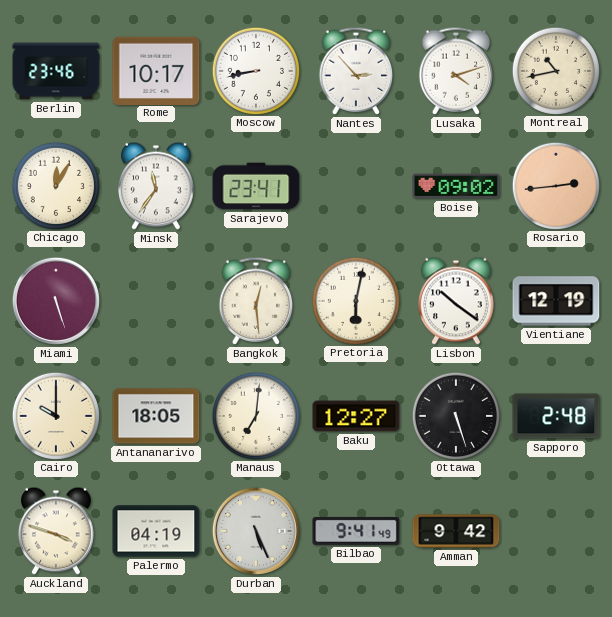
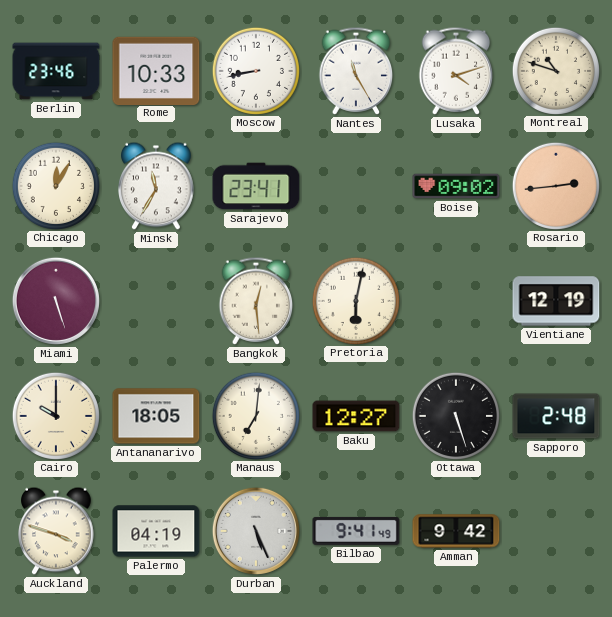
Rome: 10:17 -> 10:33
Nantes: 2:53 -> 11:25
Montreal: 10:43 -> 10:48
Minsk: 11:36 -> 11:35
Lisbon: 10:21 -> none
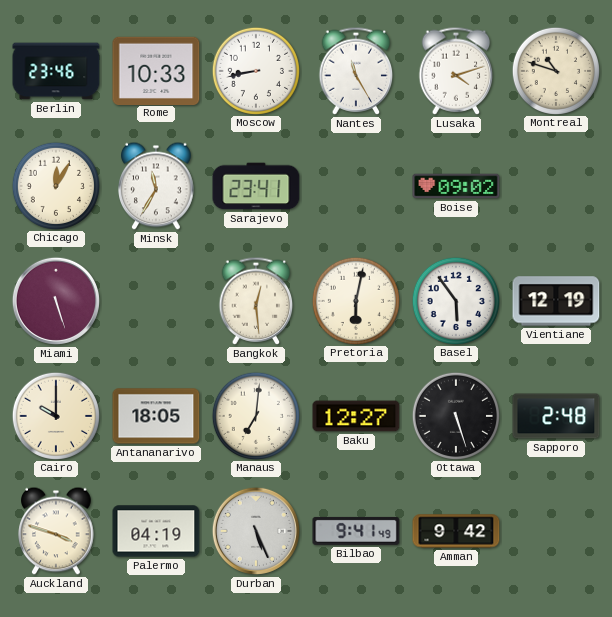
Rosario: 2:44 -> none
Basel: none -> 5:54
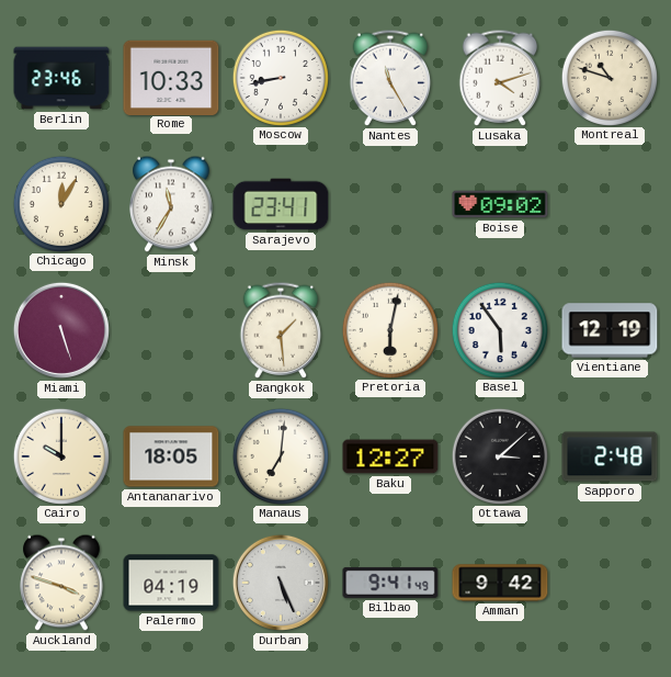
Bangkok: 12:29 -> 1:29
Ottawa: 5:27 -> 3:08
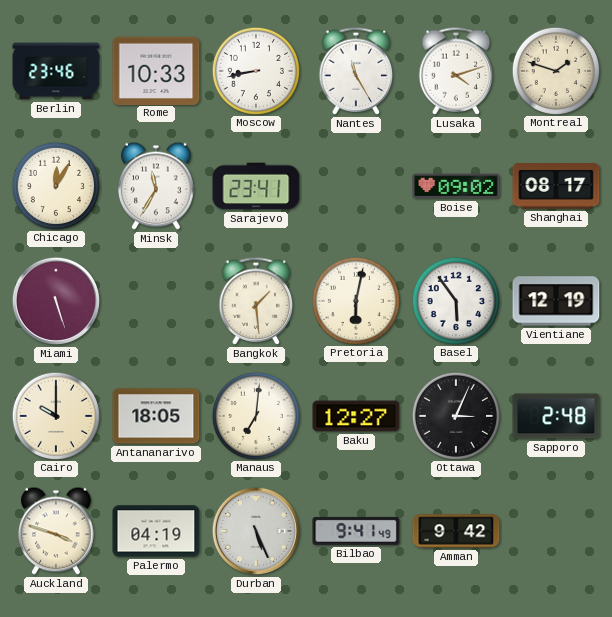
Montreal: 10:48 -> 1:48
Shanghai: none -> 08:17
Ottawa: 3:08 -> 3:04
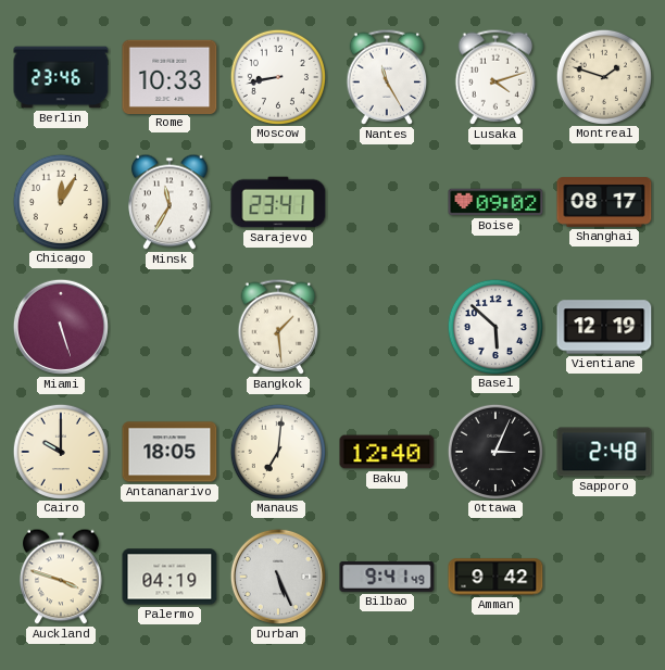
Pretoria: 6:02 -> none
Basel: 5:54 -> 5:52
Baku: 12:27 -> 12:40
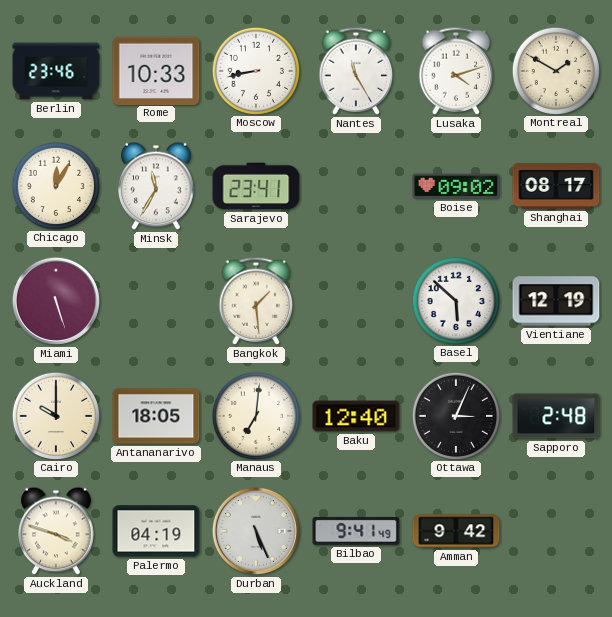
Montreal: 1:48 -> 1:50
